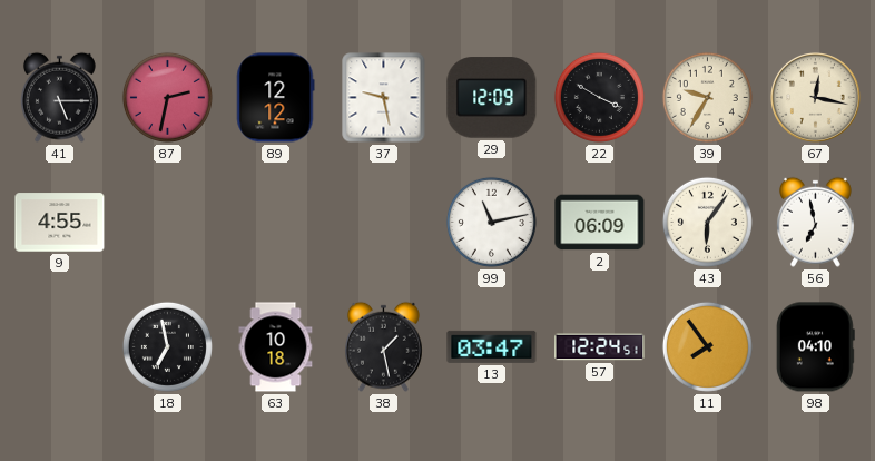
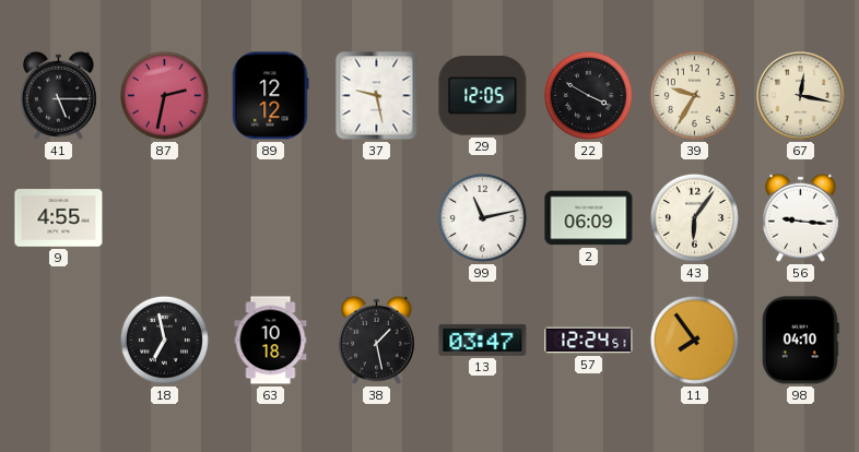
29: 12:09 -> 12:05
56: 6:58 -> 9:16
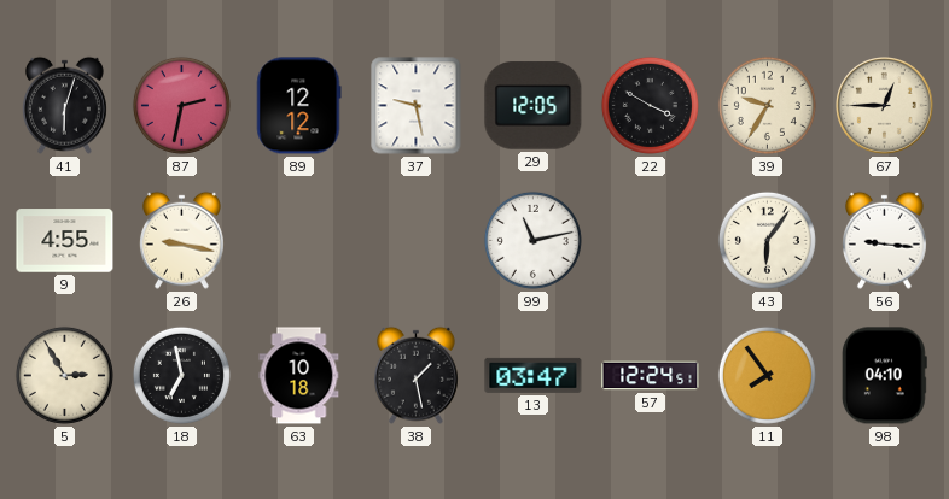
41: 5:15 -> 6:03
67: 12:17 -> 12:45
26: none -> 9:17
2: 06:09 -> none
5: none -> 2:55
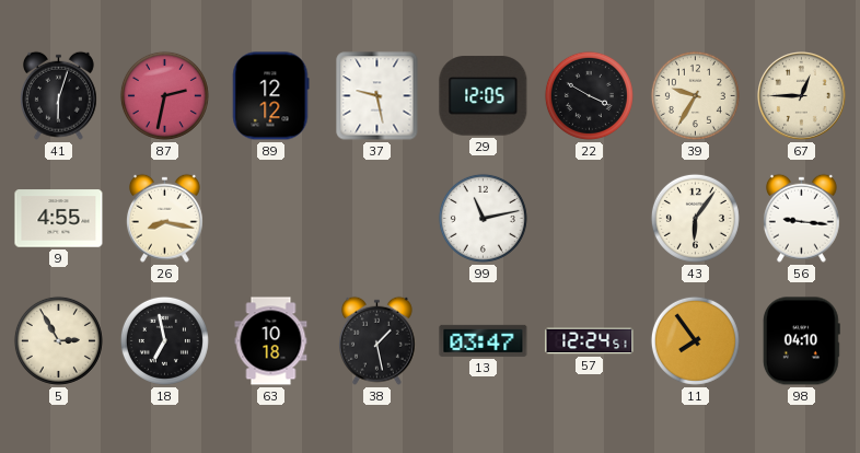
26: 9:17 -> 8:17
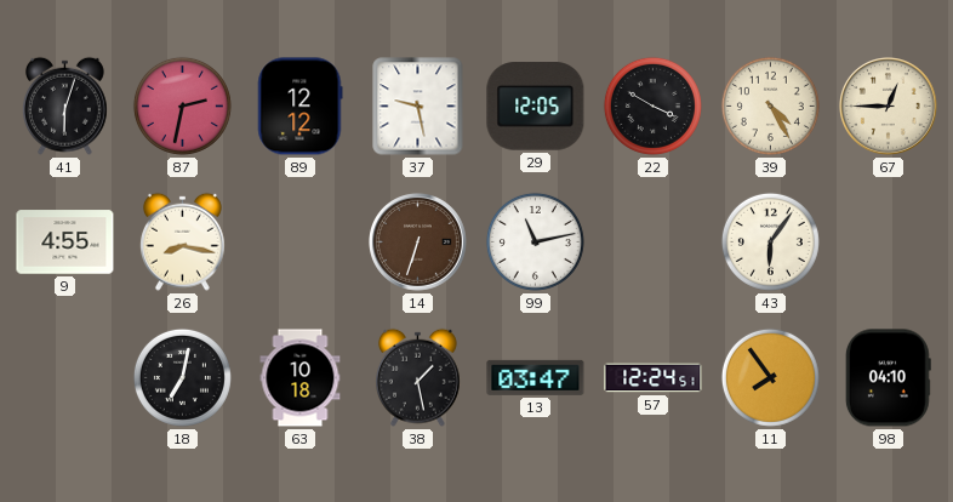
39: 9:35 -> 4:25
14: none -> 6:33
56: 9:16 -> none
5: 2:55 -> none
18: 6:58 -> 7:02
